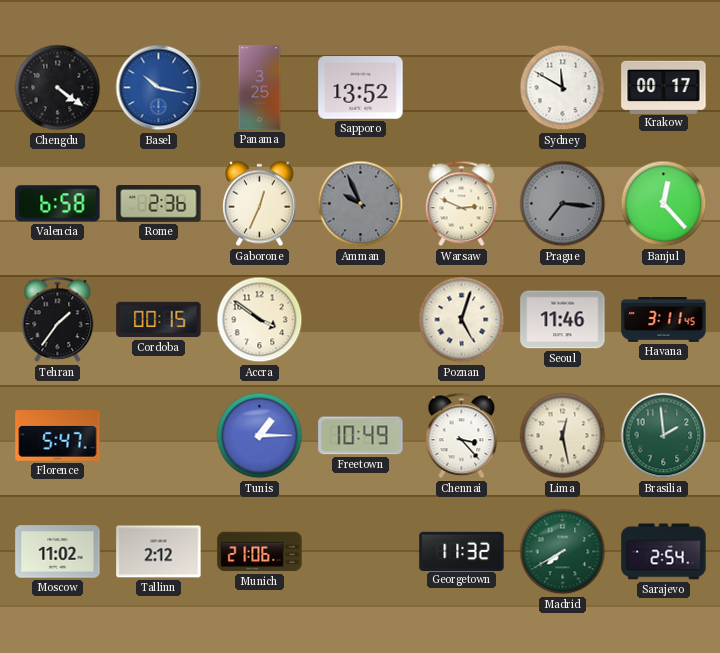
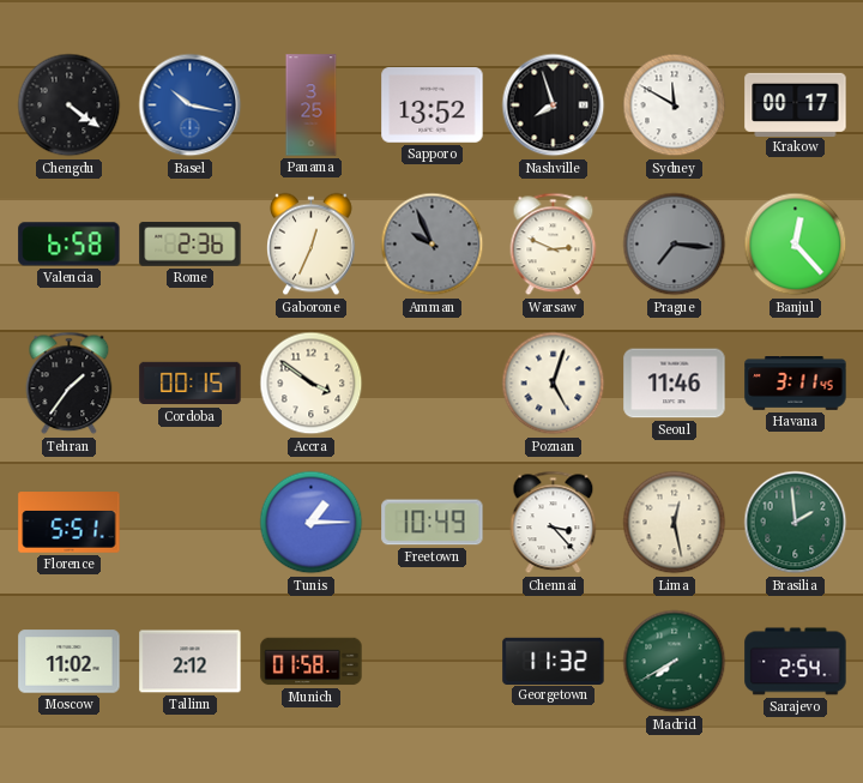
Nashville: none -> 7:57
Florence: 5:47 -> 5:51
Munich: 21:06 -> 01:58
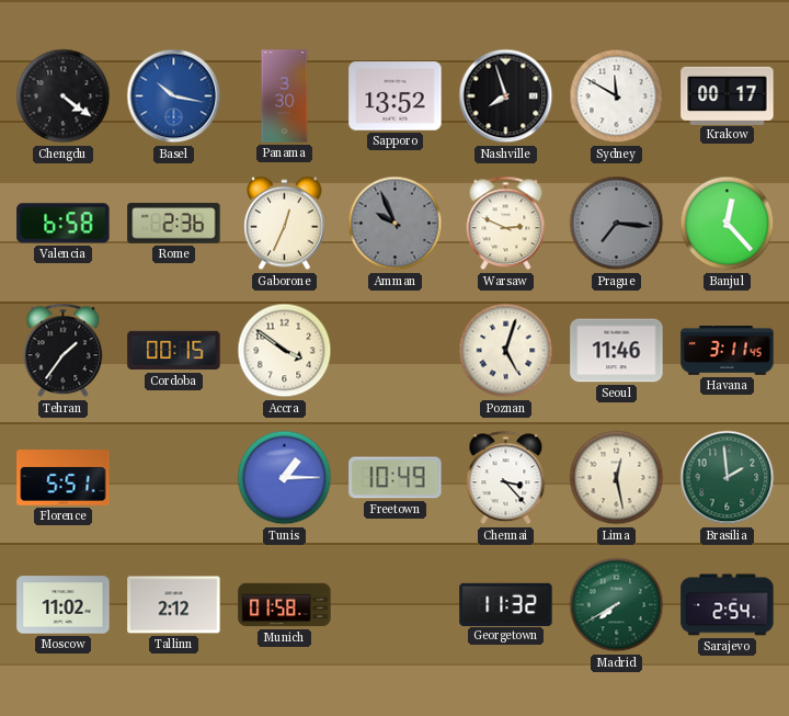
Panama: 3:25 -> 3:30
